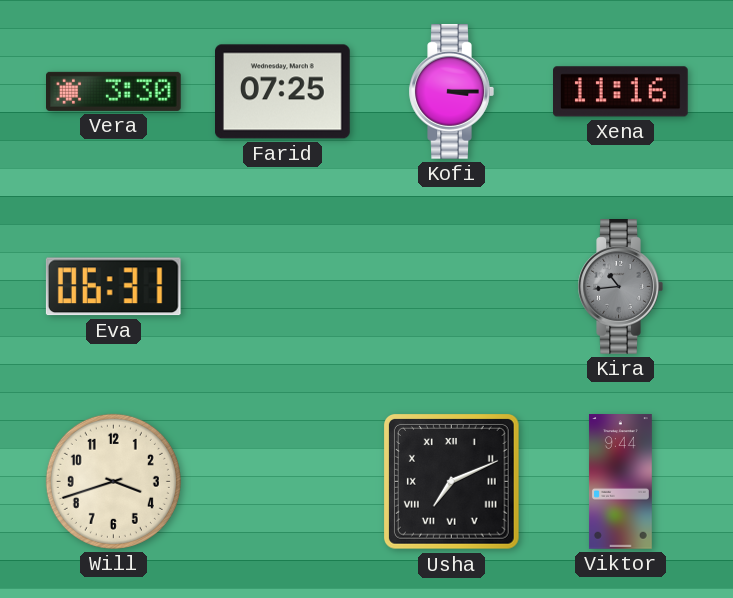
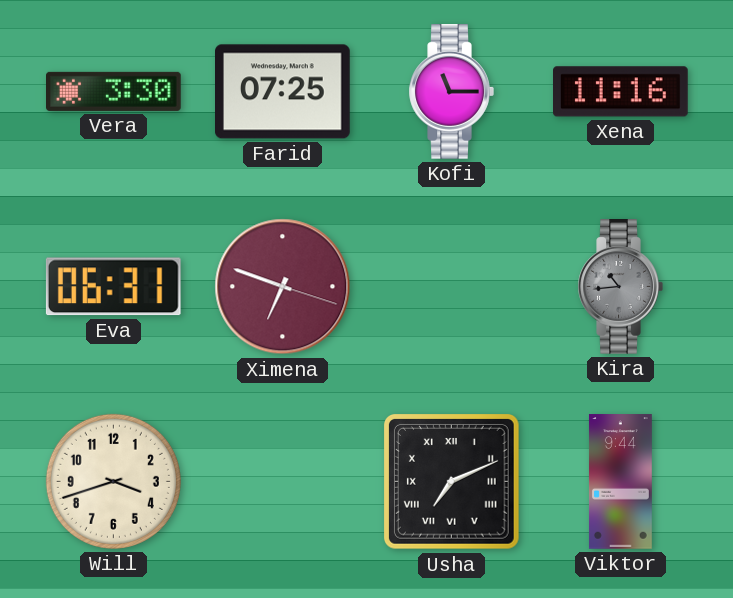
Kofi: 3:15 -> 11:15
Ximena: none -> 6:48
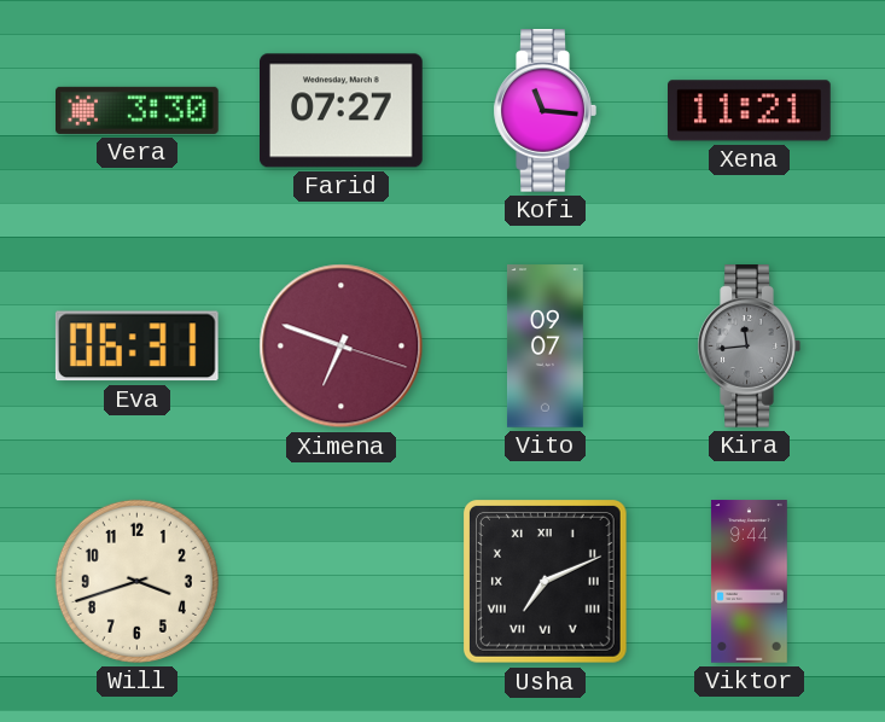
Farid: 07:25 -> 07:27
Kofi: 11:15 -> 11:16
Xena: 11:16 -> 11:21
Vito: none -> 09:07
Kira: 10:44 -> 11:44
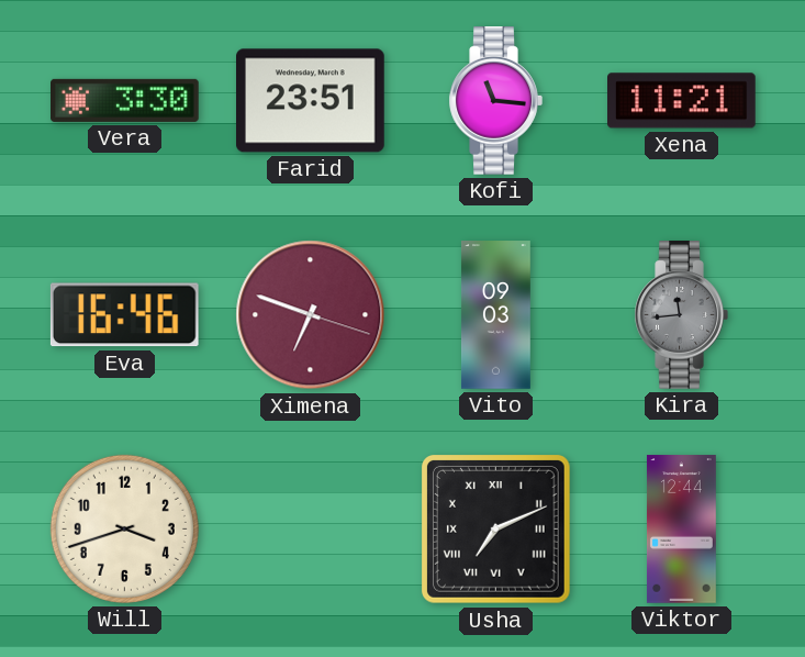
Farid: 07:27 -> 23:51
Eva: 06:31 -> 16:46
Vito: 09:07 -> 09:03
Viktor: 9:44 -> 12:44
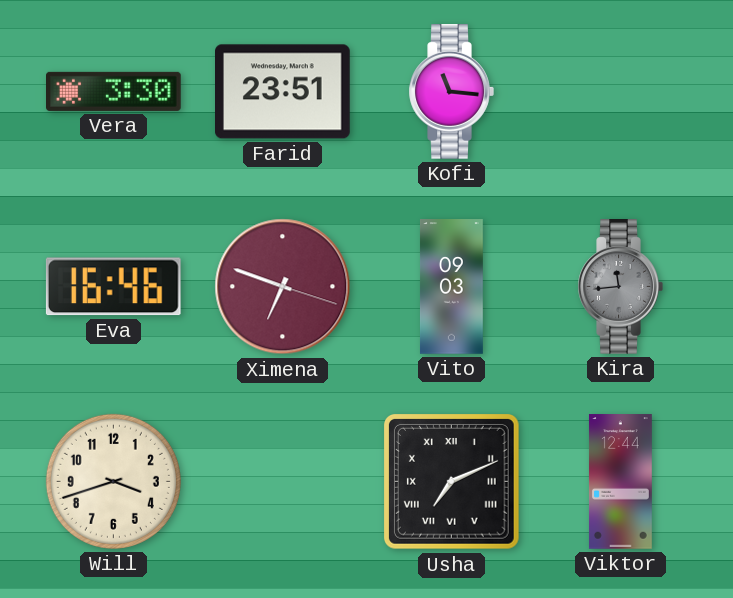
Xena: 11:21 -> none
